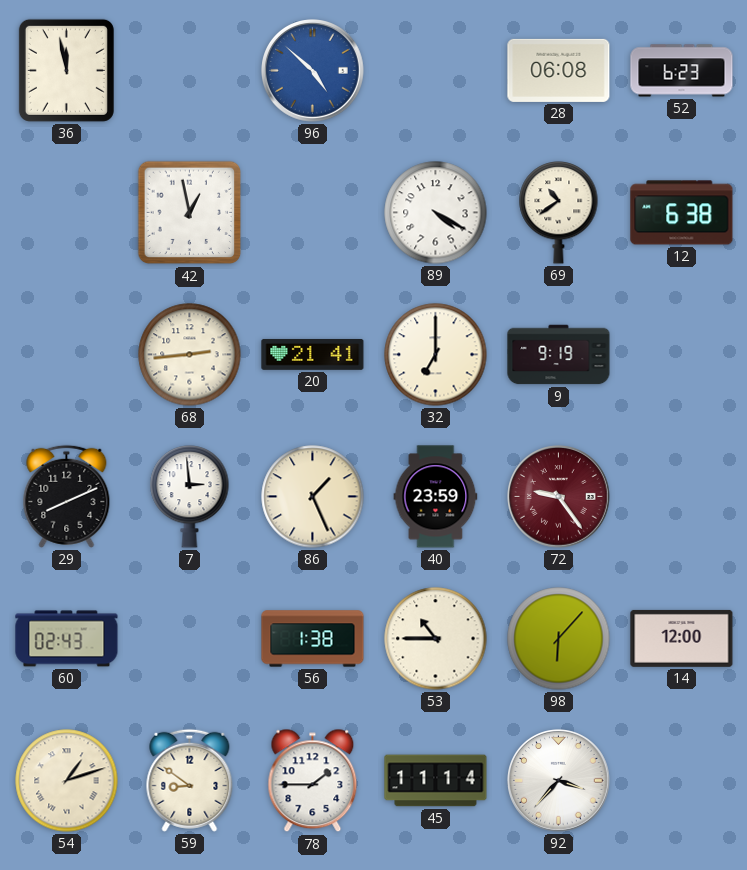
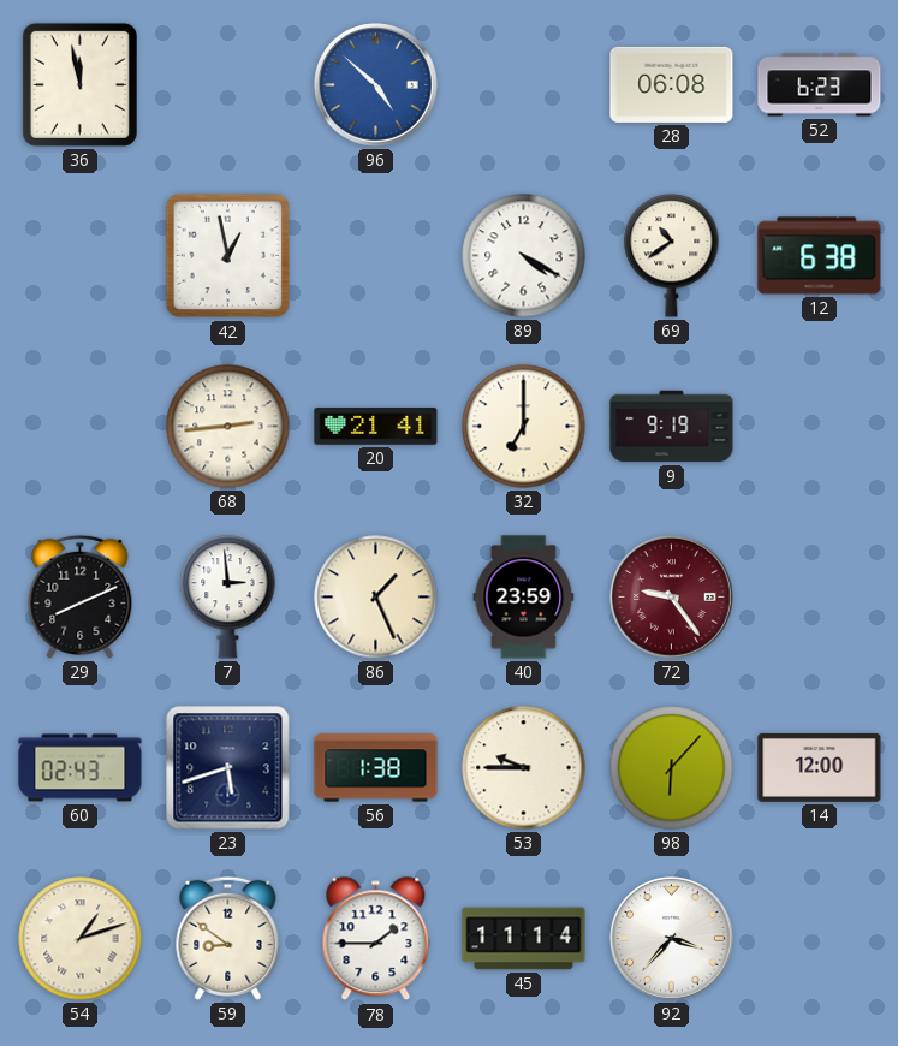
23: none -> 5:42
53: 10:45 -> 9:45
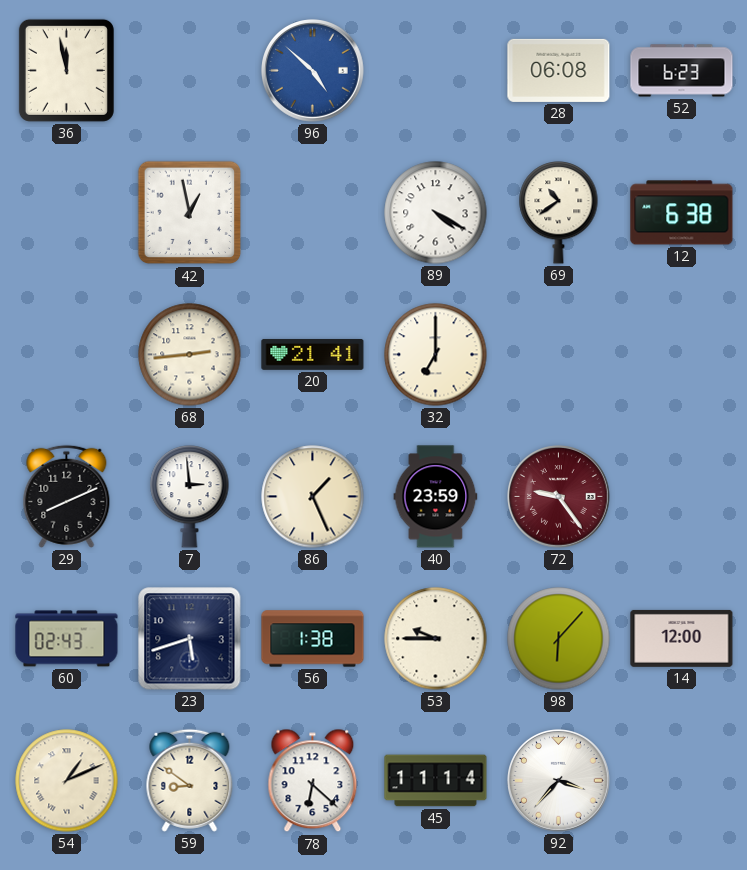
9: 9:19 -> none
54: 1:12 -> 1:11
78: 1:45 -> 6:22
